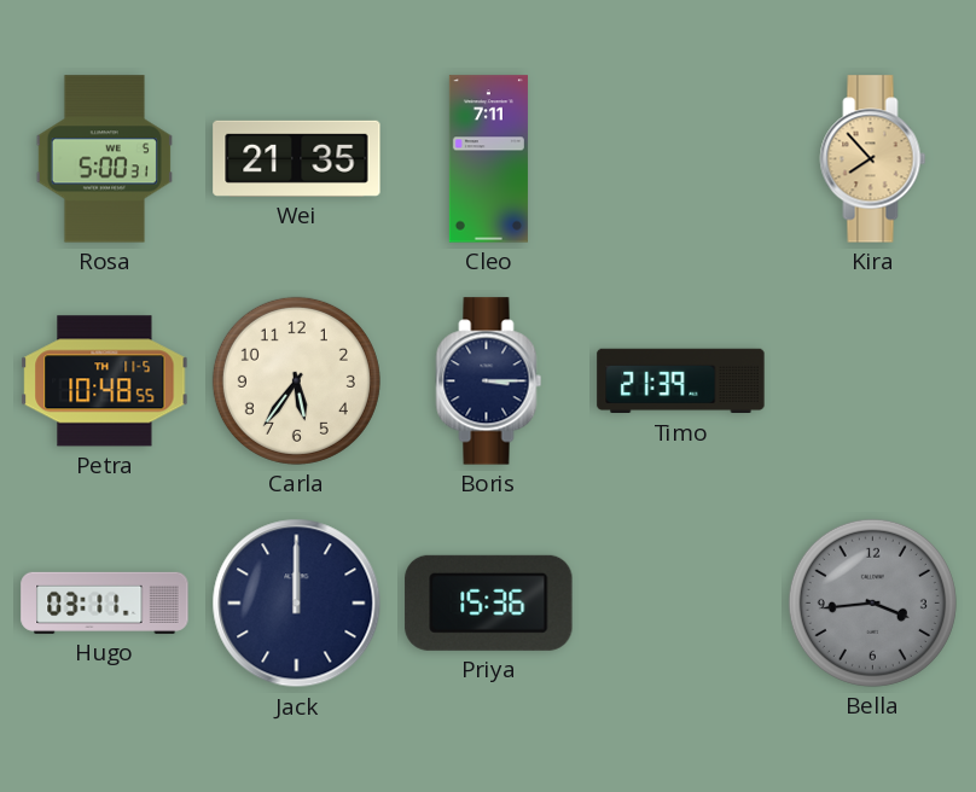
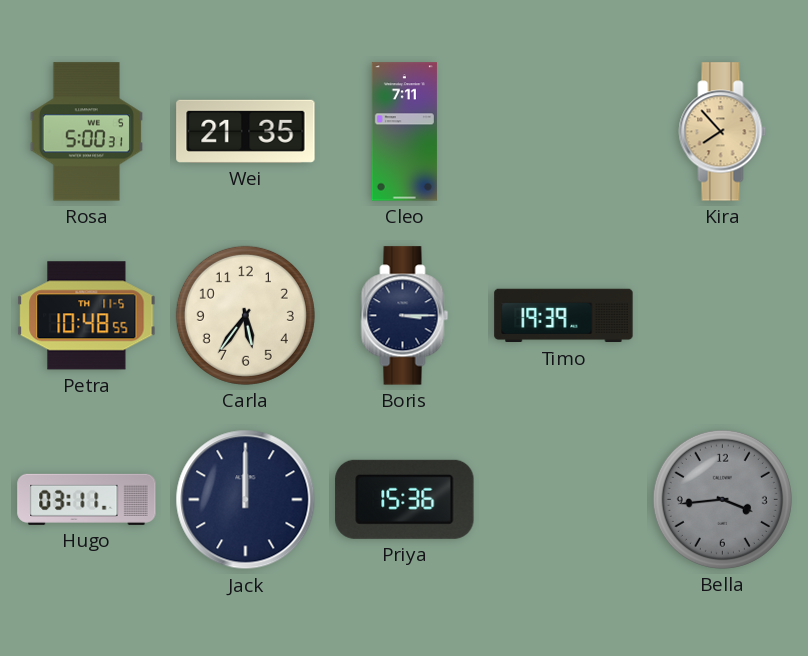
Timo: 21:39 -> 19:39
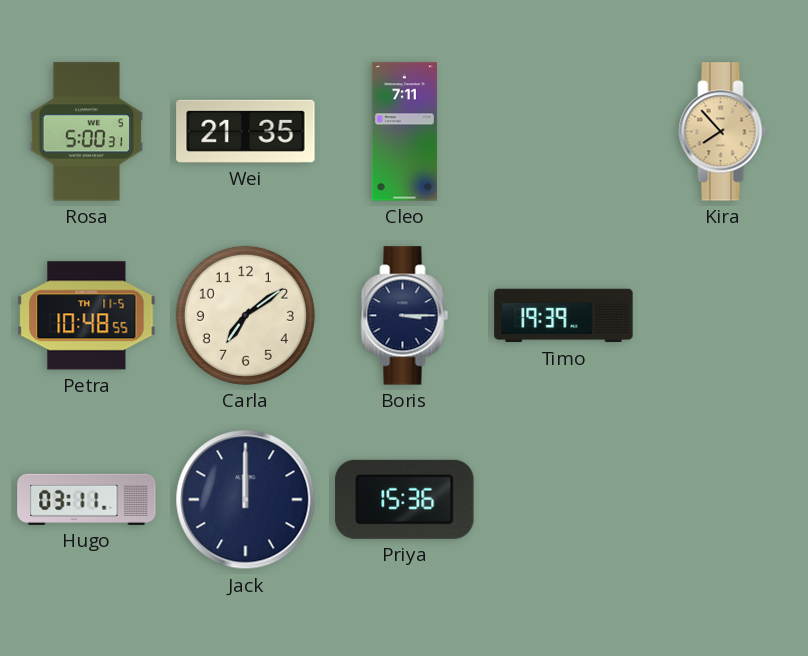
Carla: 5:36 -> 7:09
Bella: 3:44 -> none
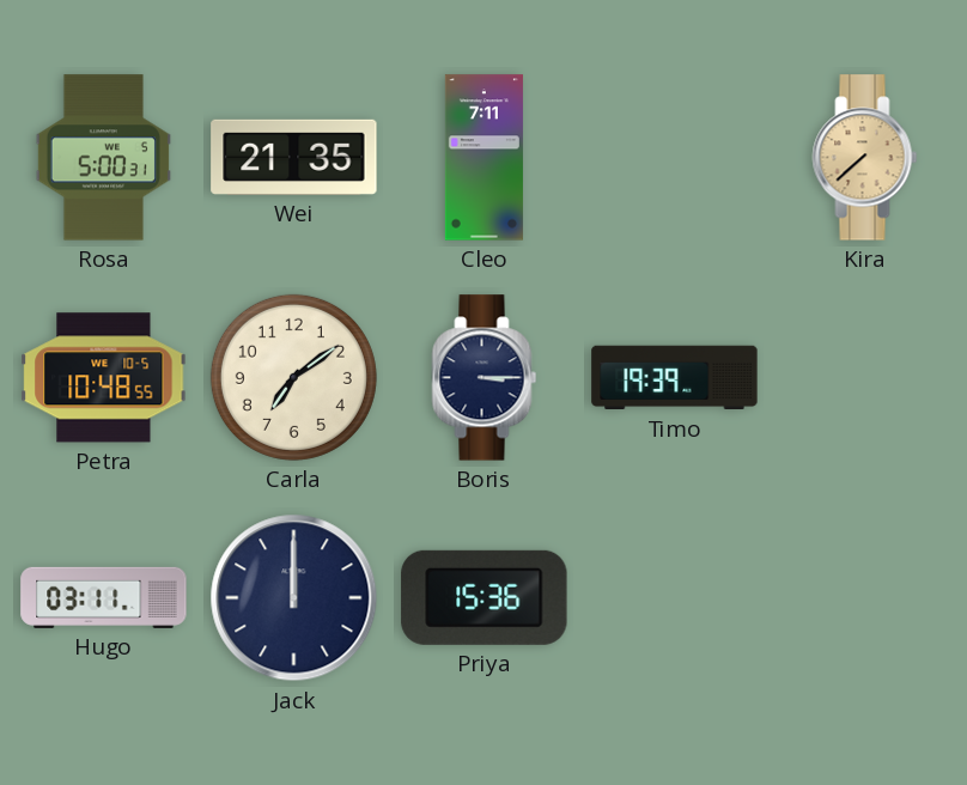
Kira: 7:53 -> 7:38
Petra date: TH 11-5 -> WE 10-5
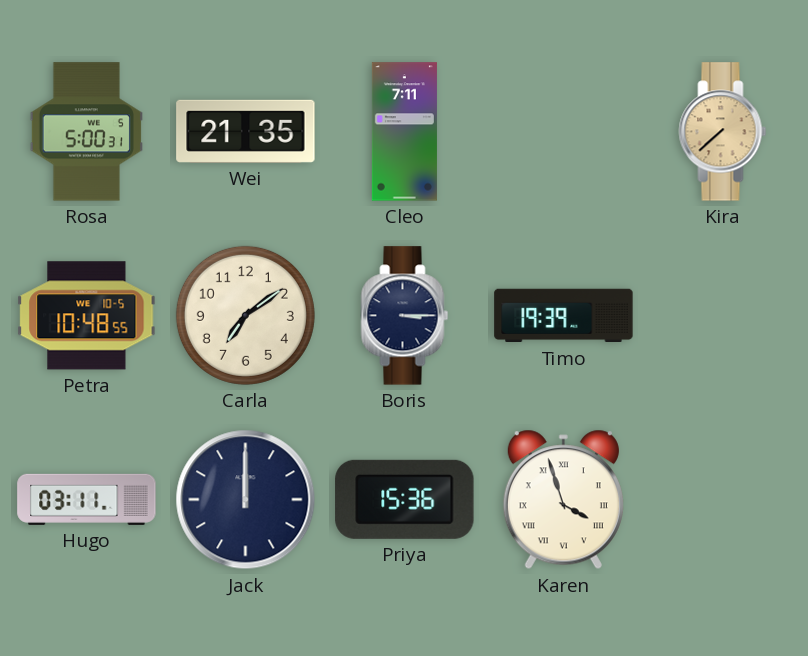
Karen: none -> 3:57
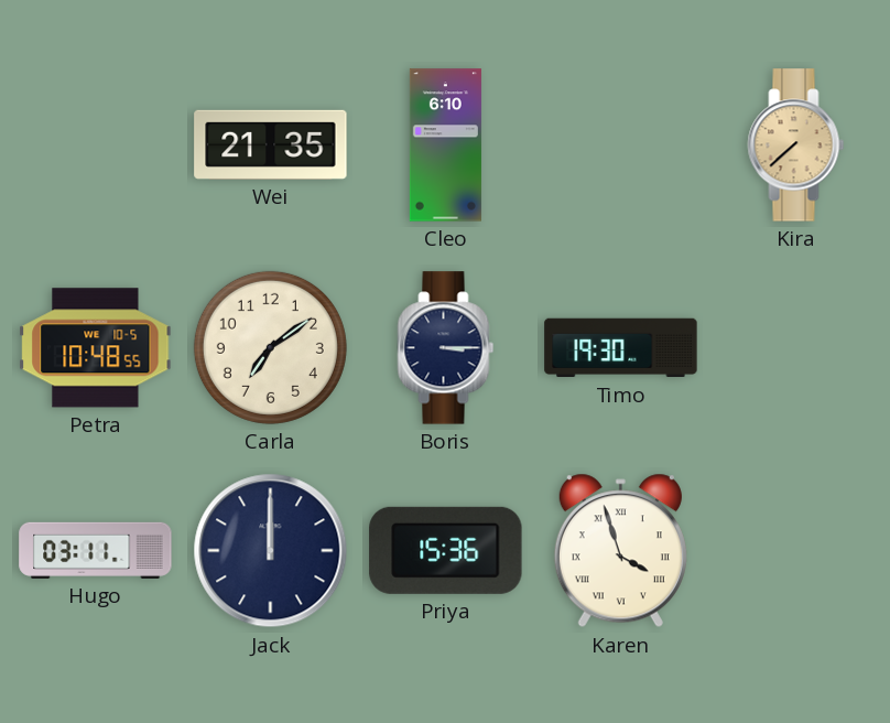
Rosa: 5:00 -> none
Cleo: 7:11 -> 6:10
Timo: 19:39 -> 19:30
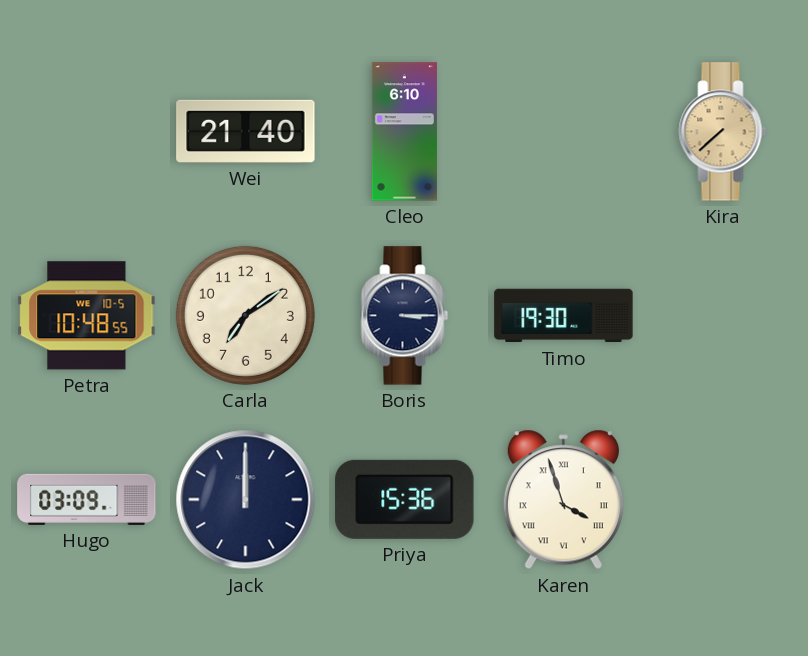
Wei: 21:35 -> 21:40
Hugo: 03:11 -> 03:09
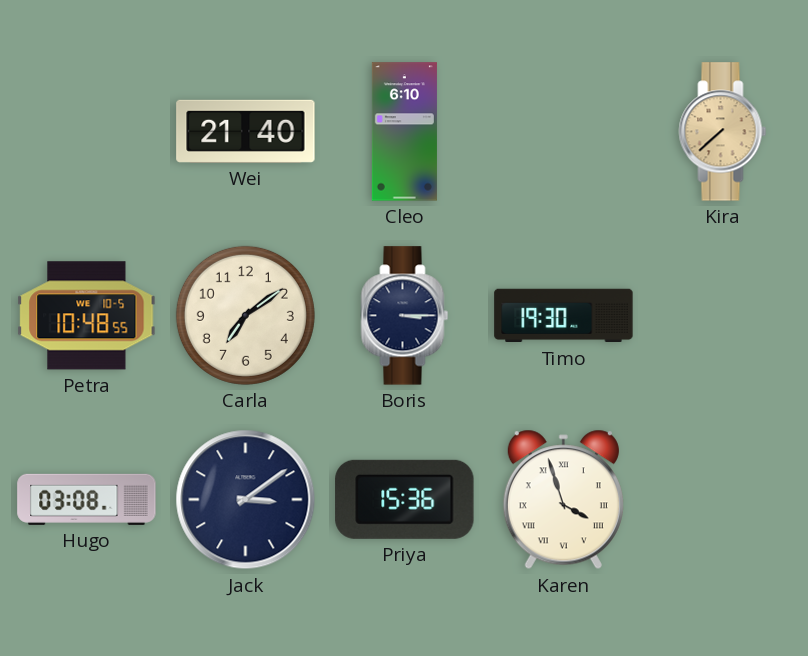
Hugo: 03:09 -> 03:08
Jack: 12:00 -> 3:09
